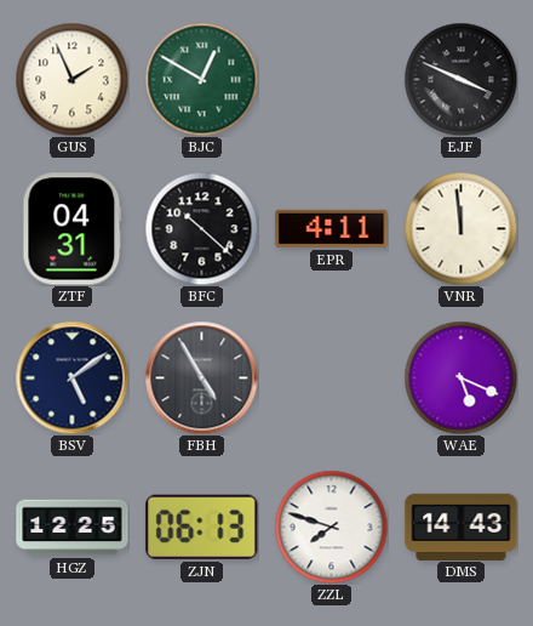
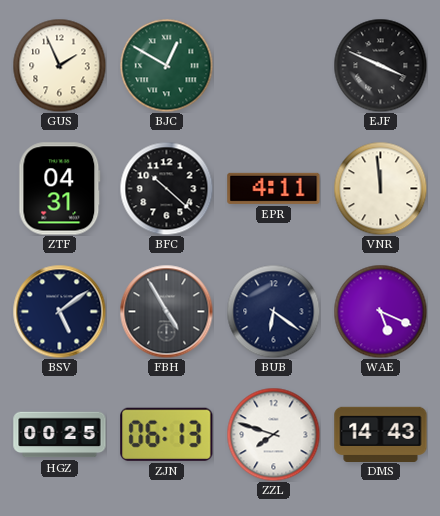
BUB: none -> 6:21
HGZ: 12:25 -> 00:25
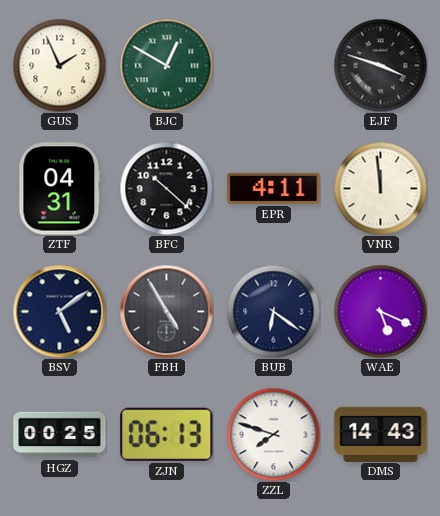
EJF: 3:49 -> 3:48
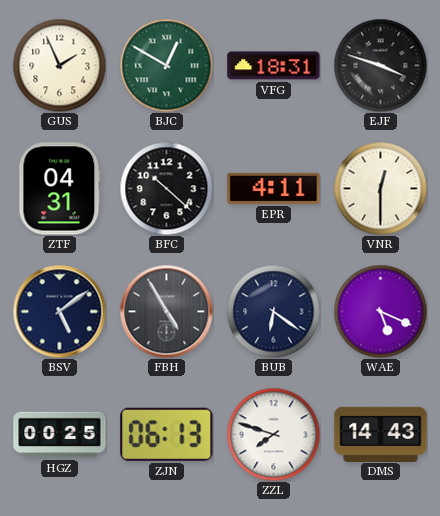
VFG: none -> 18:31
VNR: 11:59 -> 12:30
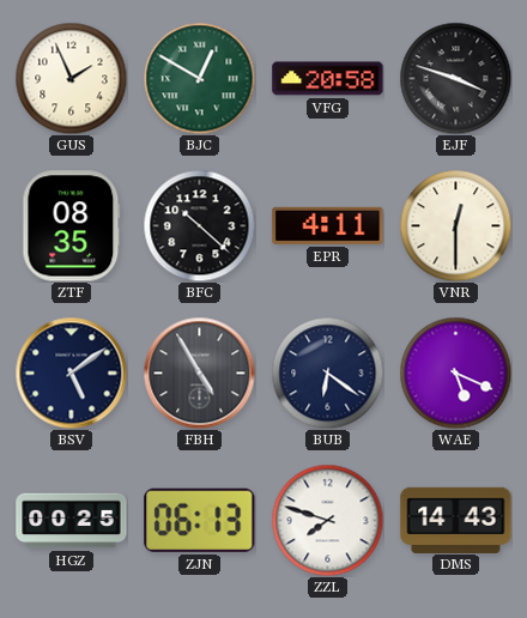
VFG: 18:31 -> 20:58
ZTF: 04:31 -> 08:35
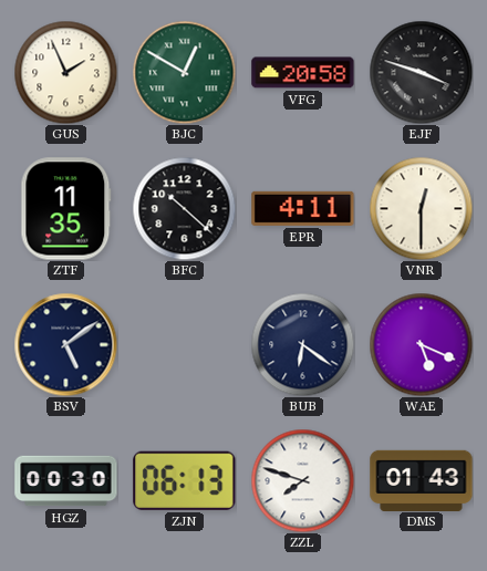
ZTF: 08:35 -> 11:35
FBH: 4:55 -> none
HGZ: 00:25 -> 00:30
DMS: 14:43 -> 01:43
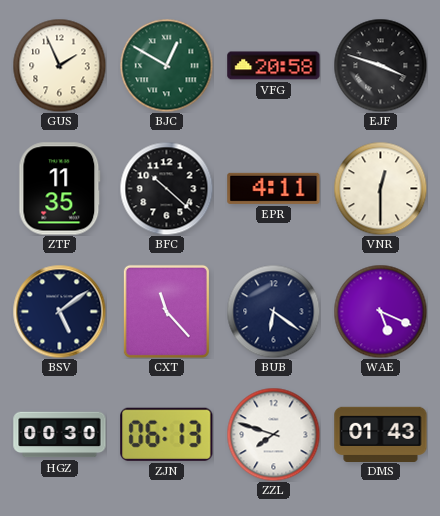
CXT: none -> 11:23
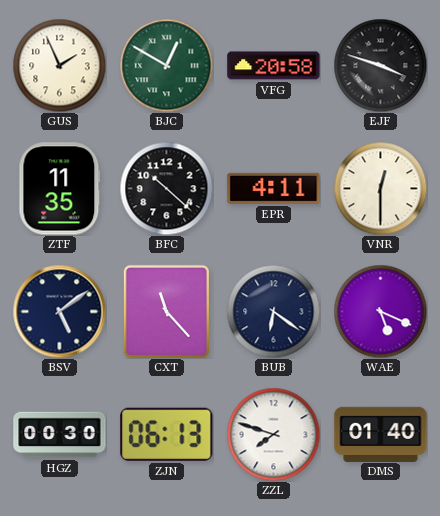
DMS: 01:43 -> 01:40
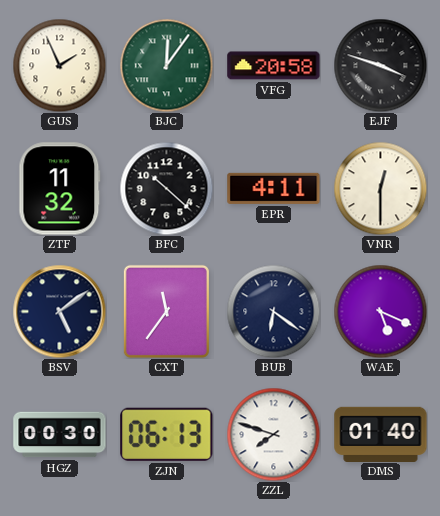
BJC: 12:50 -> 12:06
ZTF: 11:35 -> 11:32
CXT: 11:23 -> 11:36
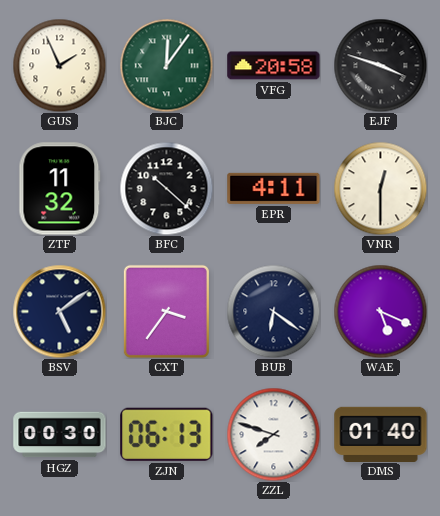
CXT: 11:36 -> 3:36
